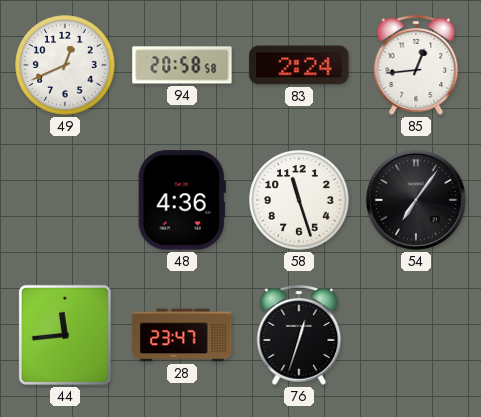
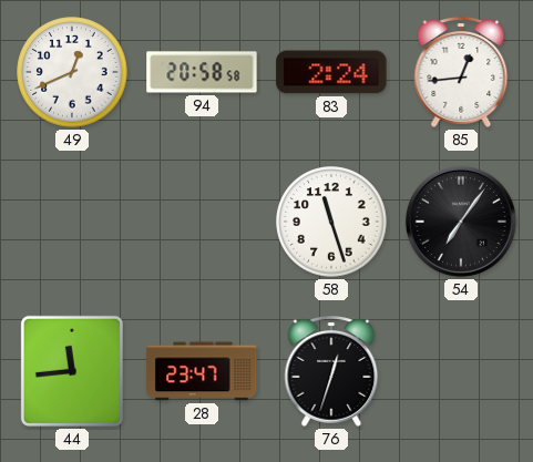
48: 4:36 -> none
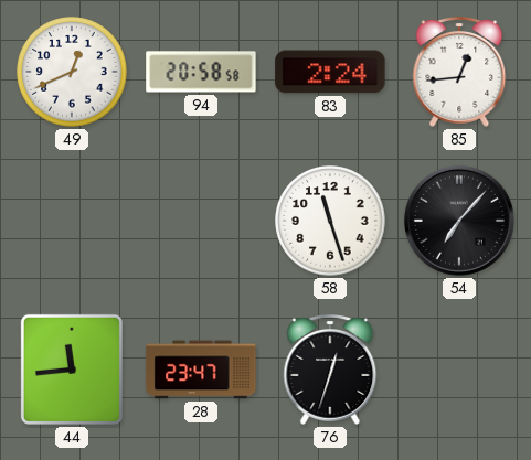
54: 7:06 -> 7:07
